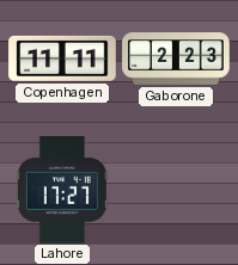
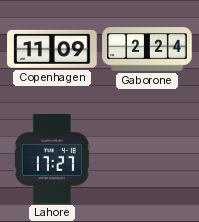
Copenhagen: 11:11 -> 11:09
Gaborone: 2:23 -> 2:24
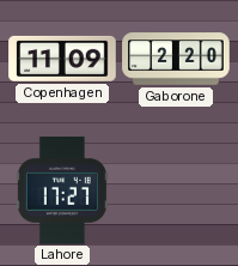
Gaborone: 2:24 -> 2:20
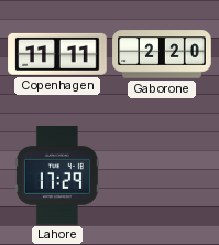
Copenhagen: 11:09 -> 11:11
Lahore: 17:27 -> 17:29
